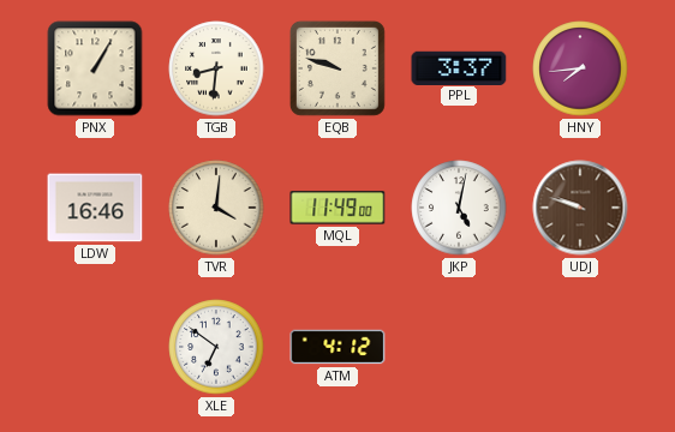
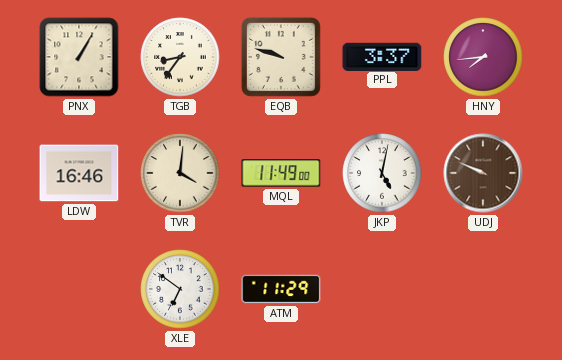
TGB: 8:31 -> 8:36
UDJ: 9:48 -> 9:49
ATM: 4:12 -> 11:29
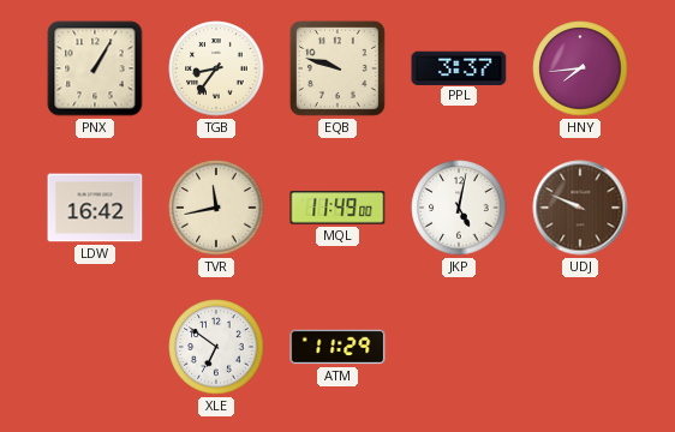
LDW: 16:46 -> 16:42
TVR: 4:01 -> 11:43
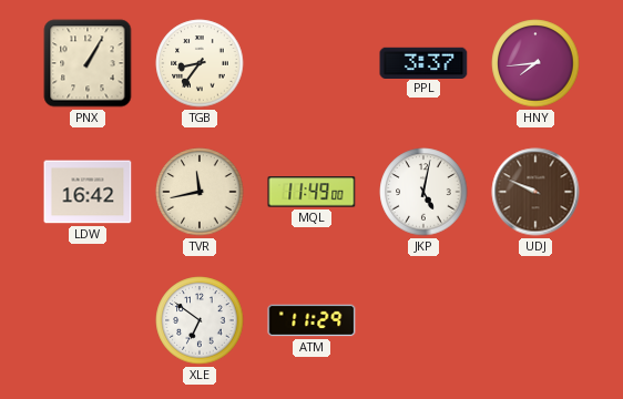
EQB: 9:48 -> none
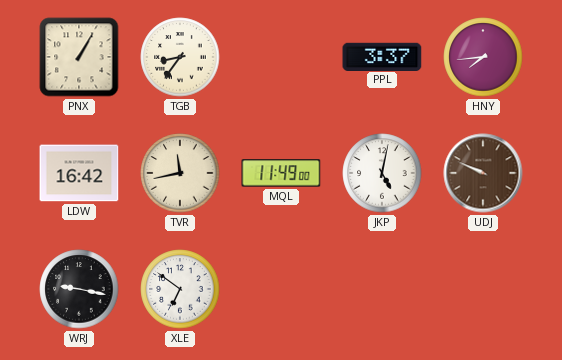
WRJ: none -> 9:17
ATM: 11:29 -> none
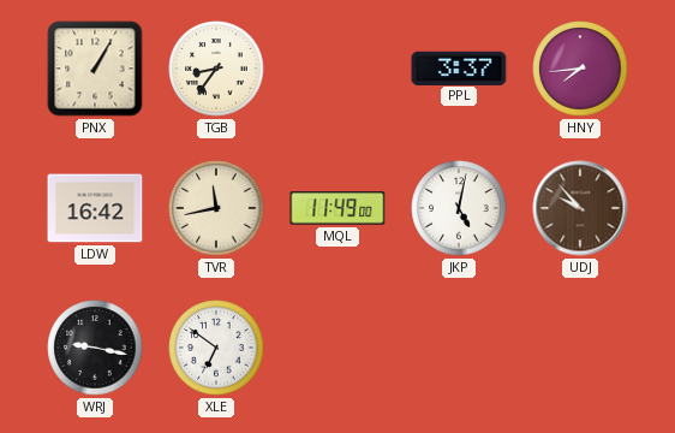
UDJ: 9:49 -> 9:53
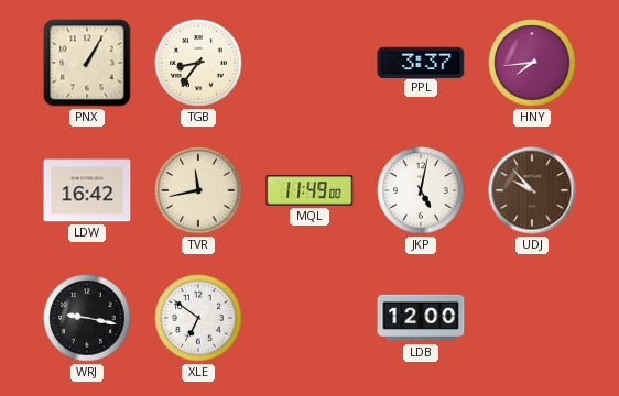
LDB: none -> 12:00
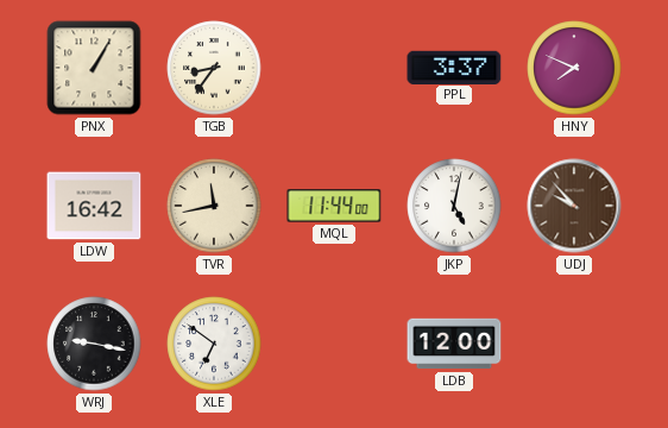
HNY: 7:44 -> 7:49
MQL: 11:49 -> 11:44
